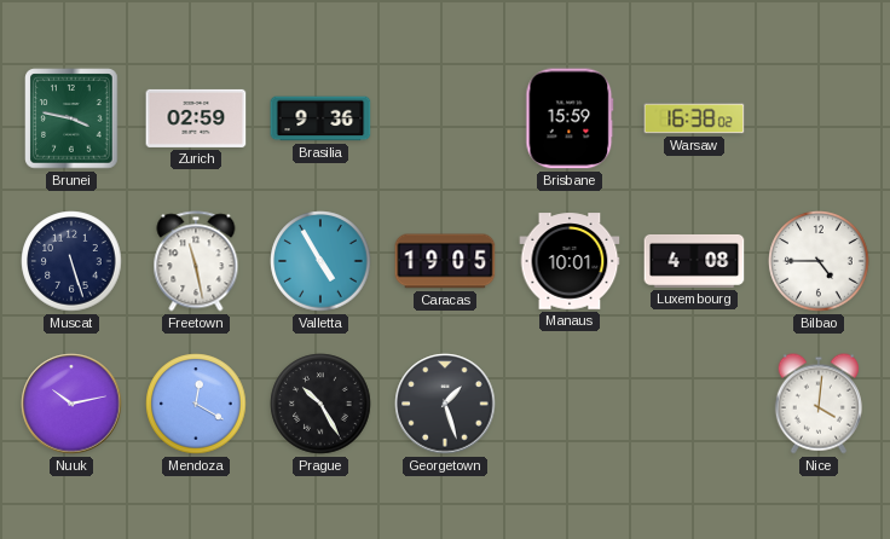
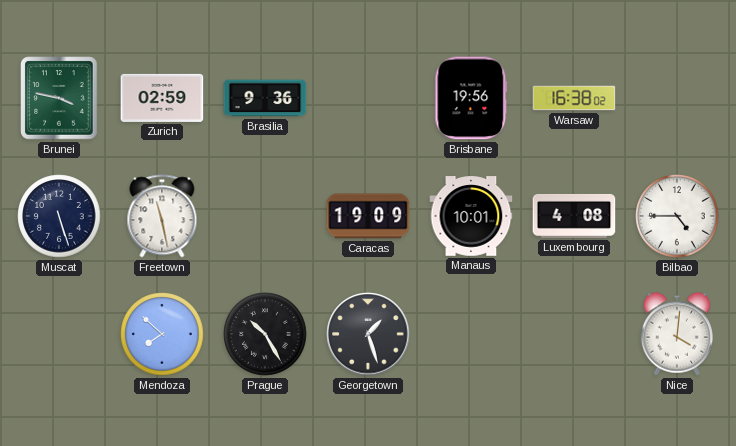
Brisbane: 15:59 -> 19:56
Valletta: 4:55 -> none
Caracas: 19:05 -> 19:09
Nuuk: 10:13 -> none
Mendoza: 12:20 -> 7:52
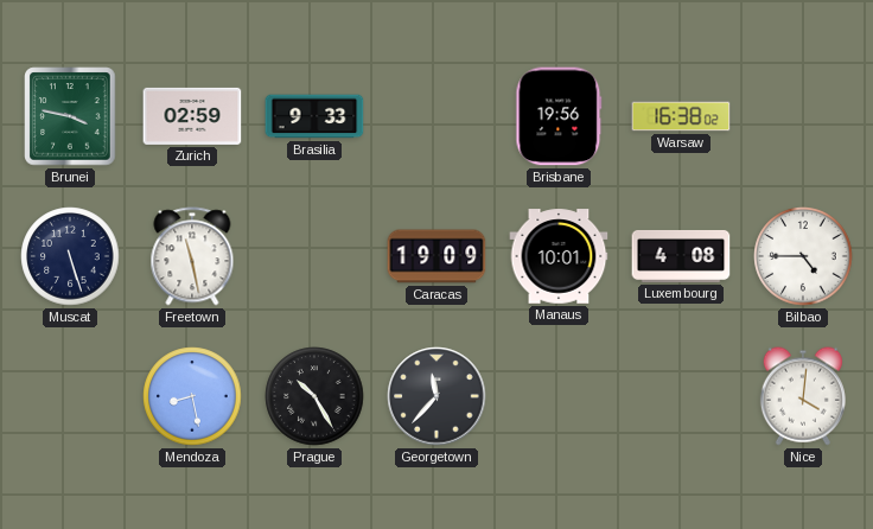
Brasilia: 9:36 -> 9:33
Mendoza: 7:52 -> 8:28
Georgetown: 1:27 -> 11:37
